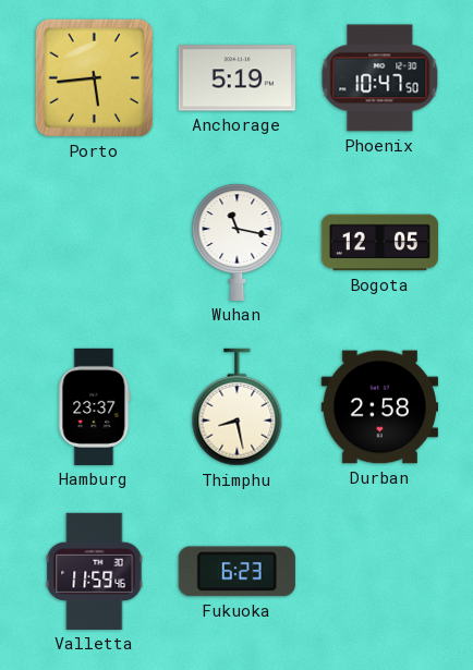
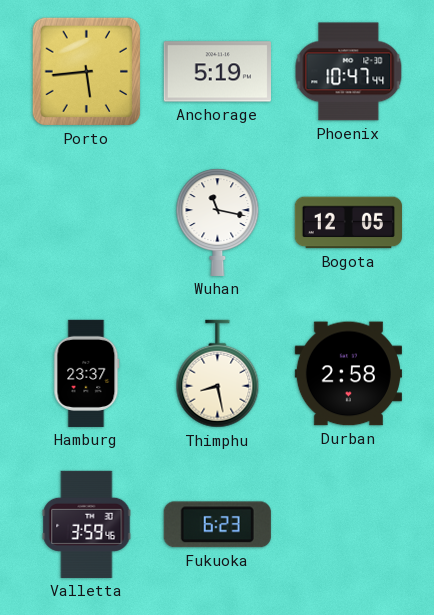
Phoenix: 10:47:50 -> 10:47:44
Valletta: 11:59 -> 3:59
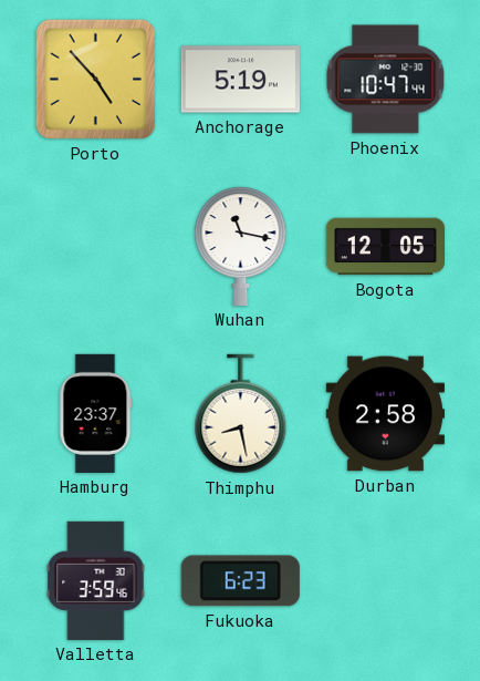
Porto: 5:44 -> 4:53
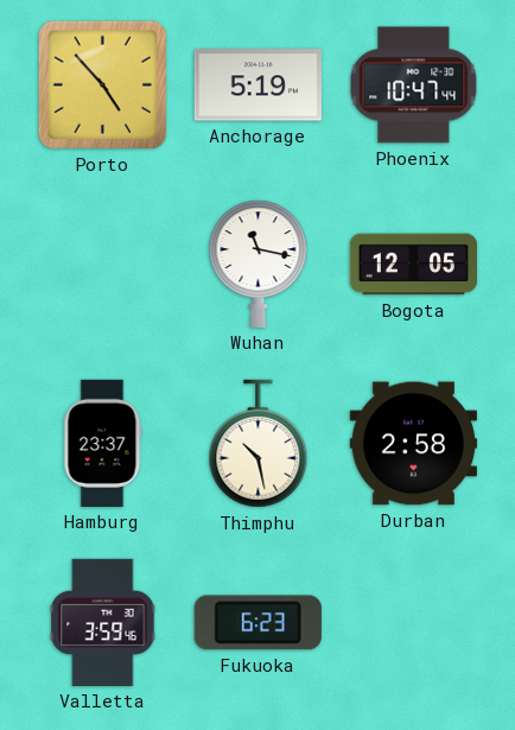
Thimphu: 8:28 -> 10:28
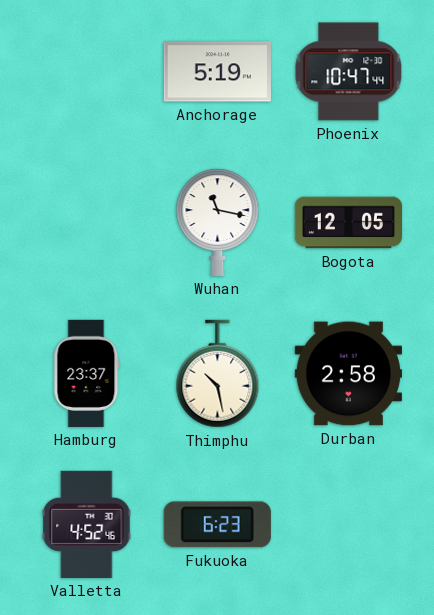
Porto: 4:53 -> none
Valletta: 3:59 -> 4:52
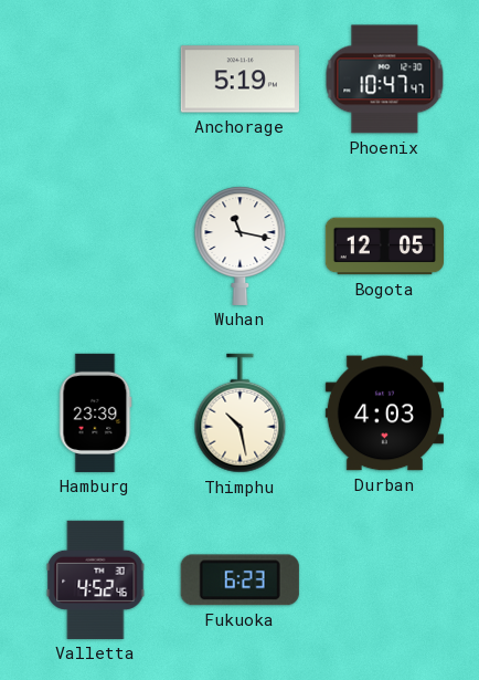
Phoenix: 10:47:44 -> 10:47:47
Hamburg: 23:37 -> 23:39
Durban: 2:58 -> 4:03
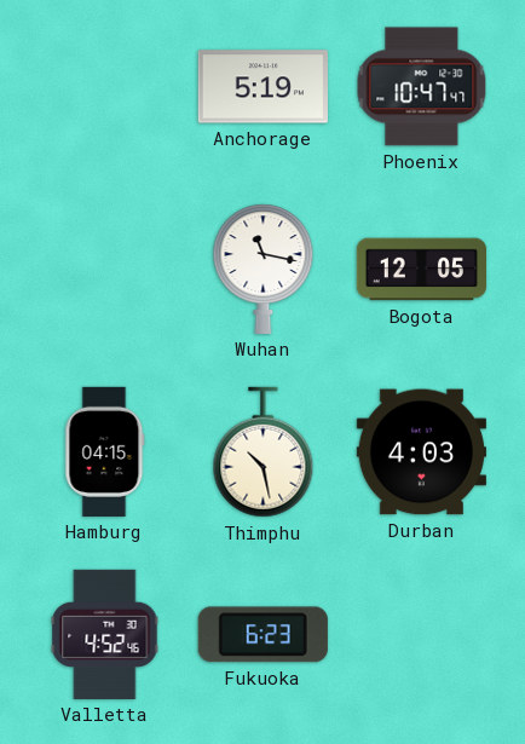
Hamburg: 23:39 -> 04:15
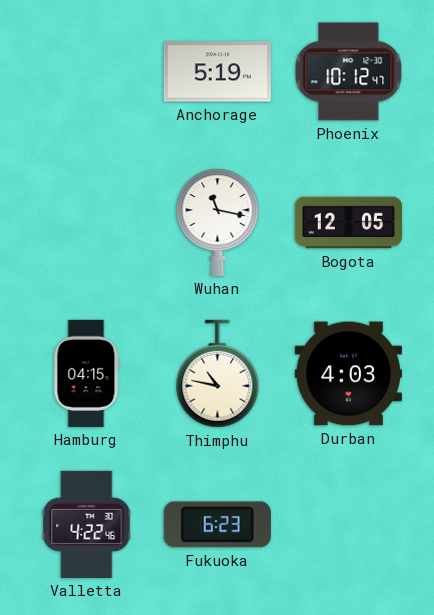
Phoenix: 10:47 -> 10:12
Thimphu: 10:28 -> 10:47
Valletta: 4:52 -> 4:22
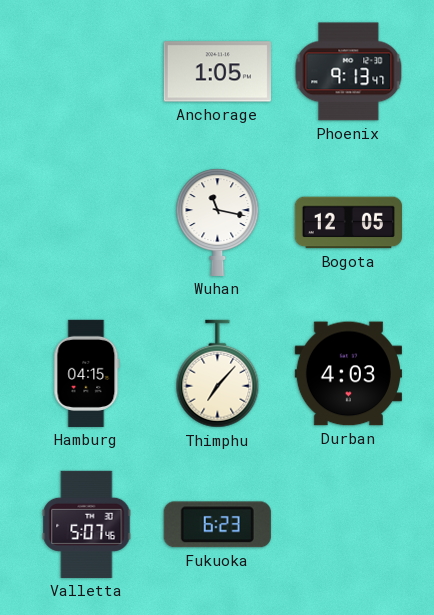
Anchorage: 5:19 -> 1:05
Phoenix: 10:12 -> 9:13
Thimphu: 10:47 -> 7:07
Valletta: 4:22 -> 5:07
